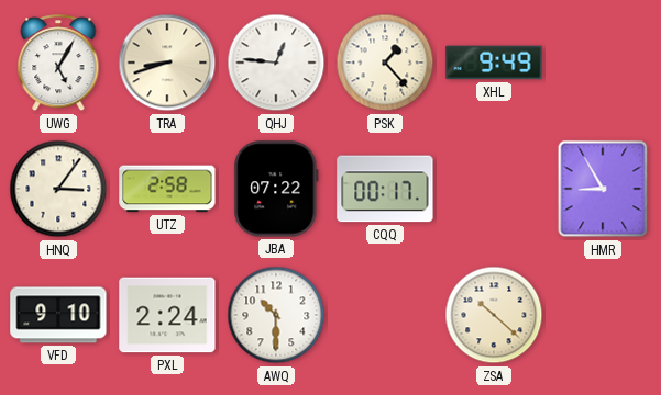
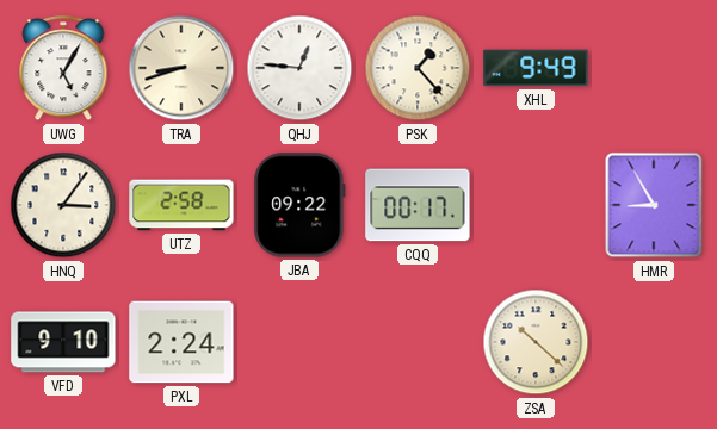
JBA: 07:22 -> 09:22
AWQ: 10:30 -> none
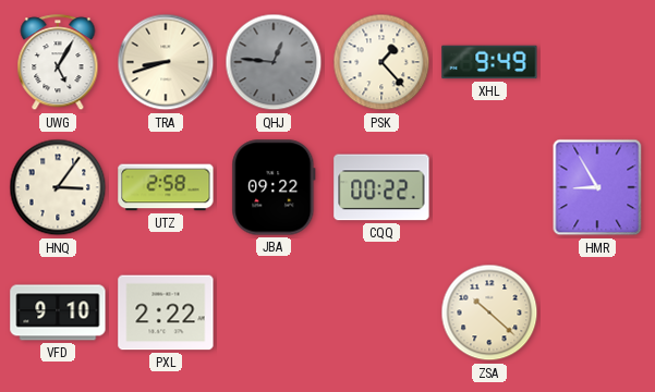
QHJ dial: white -> grey
CQQ: 00:17 -> 00:22
PXL: 2:24 -> 2:22
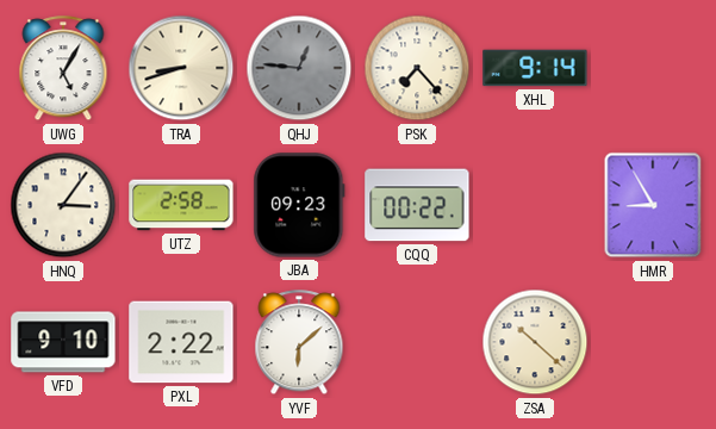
PSK: 1:23 -> 7:23
XHL: 9:49 -> 9:14
JBA: 09:22 -> 09:23
YVF: none -> 6:08
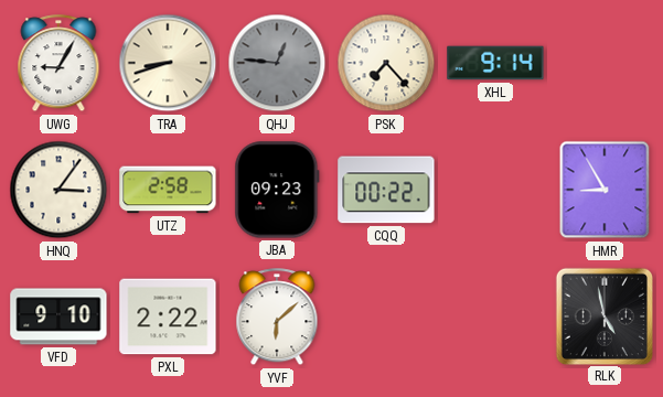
UWG: 5:05 -> 9:05
ZSA: 10:22 -> none
RLK: none -> 4:58
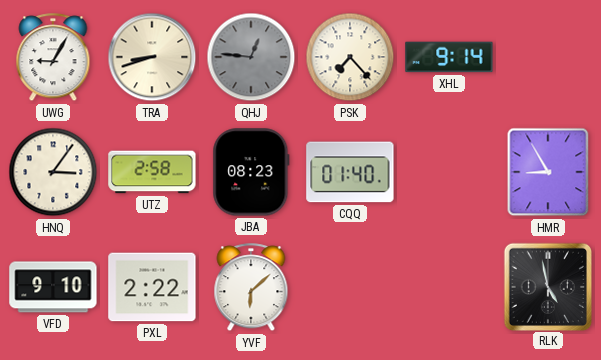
JBA: 09:23 -> 08:23
CQQ: 00:22 -> 01:40
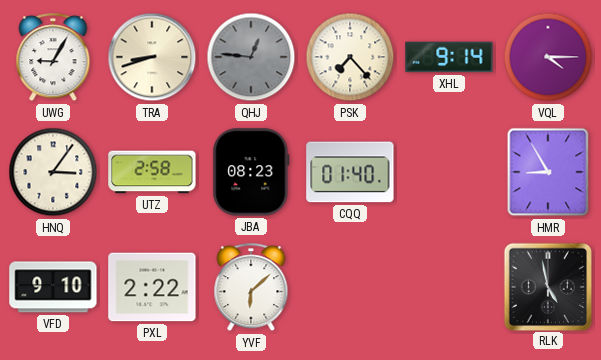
VQL: none -> 4:15
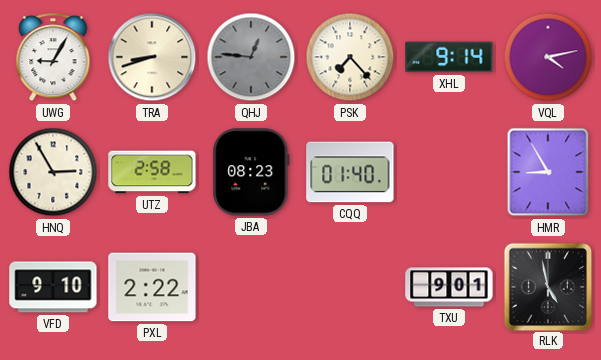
VQL: 4:15 -> 4:13
HNQ: 3:06 -> 2:55
YVF: 6:08 -> none
TXU: none -> 9:01
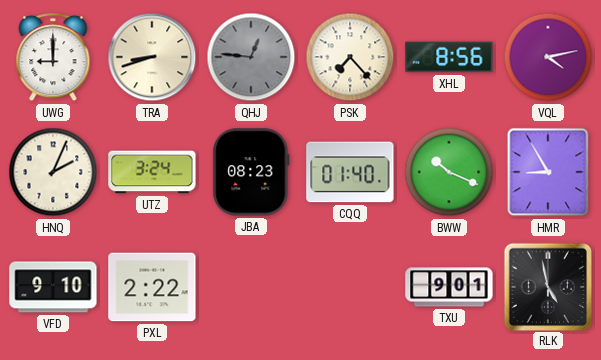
UWG: 9:05 -> 9:00
XHL: 9:14 -> 8:56
HNQ: 2:55 -> 2:04
UTZ: 2:58 -> 3:24
BWW: none -> 10:19
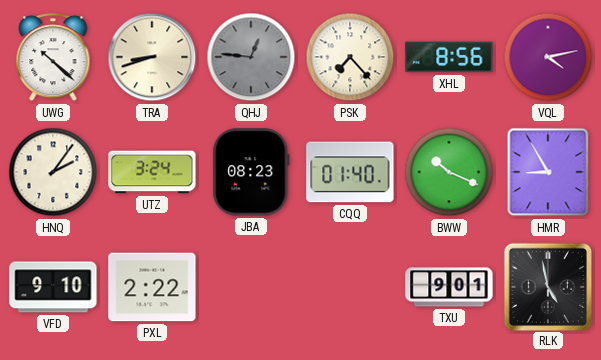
UWG: 9:00 -> 10:22
HNQ: 2:04 -> 2:06
